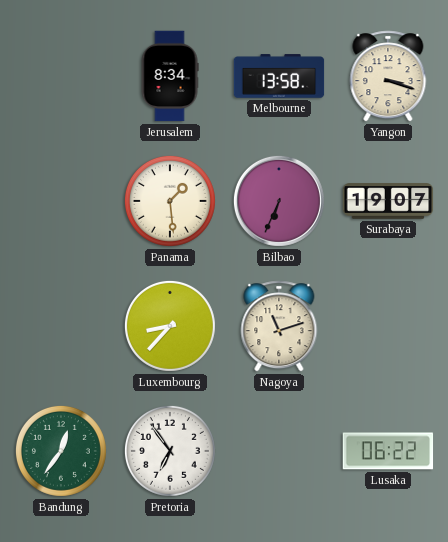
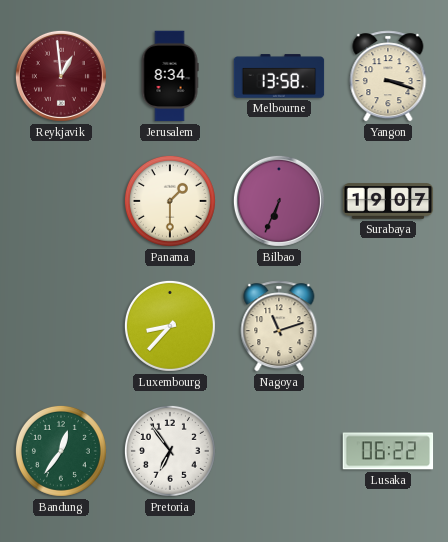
Reykjavik: none -> 12:59
Panama: 1:29 -> 1:30
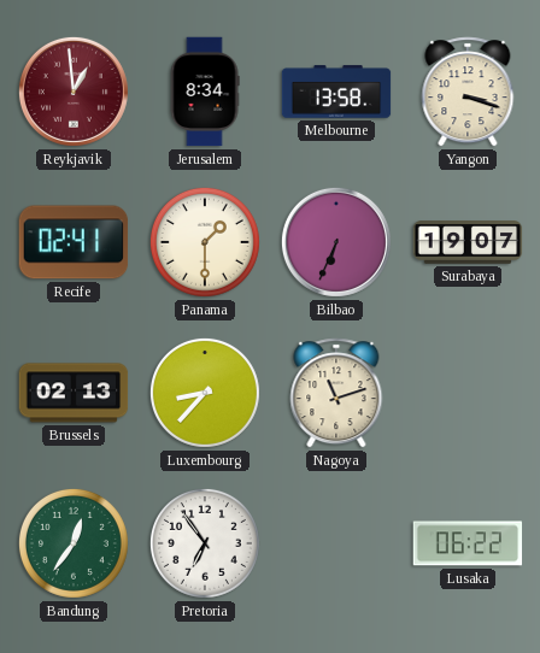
Recife: none -> 02:41
Brussels: none -> 02:13
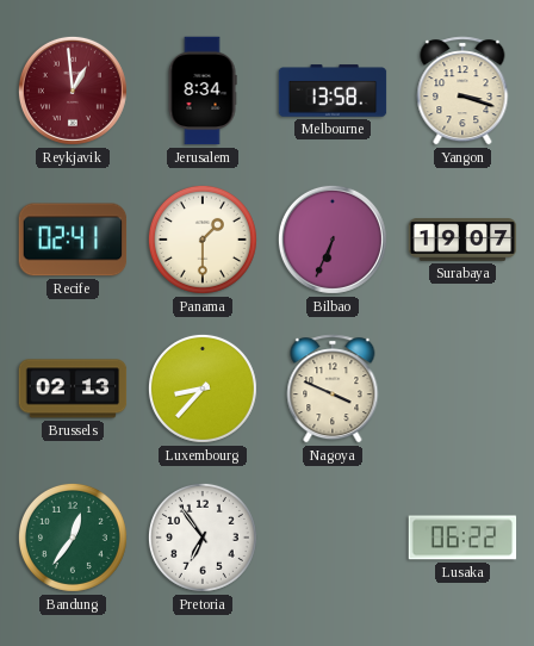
Nagoya: 11:12 -> 3:49
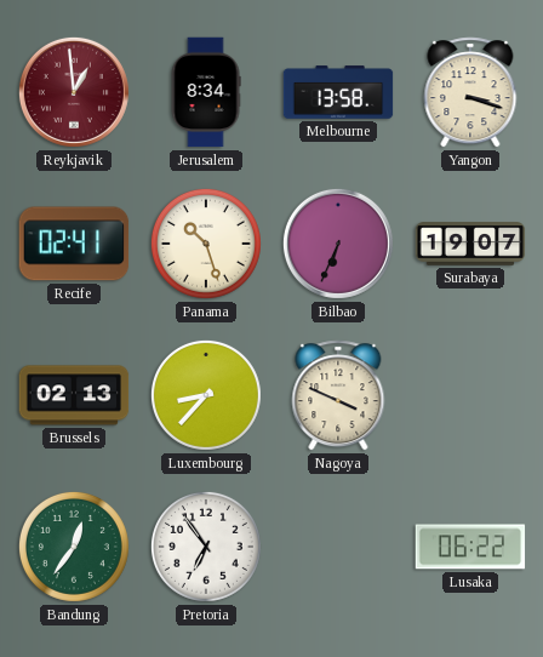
Panama: 1:30 -> 10:27
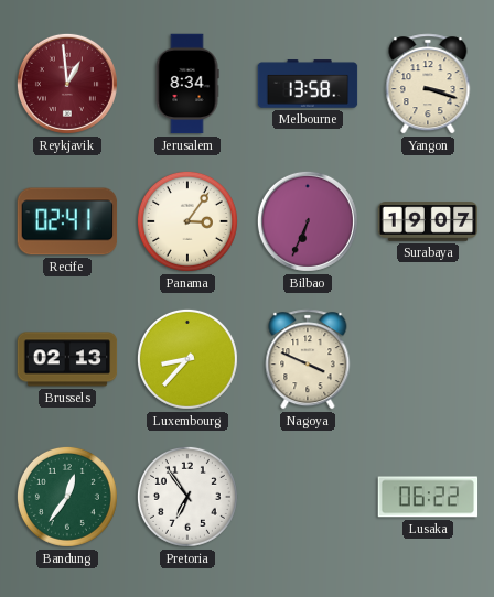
Panama: 10:27 -> 3:06
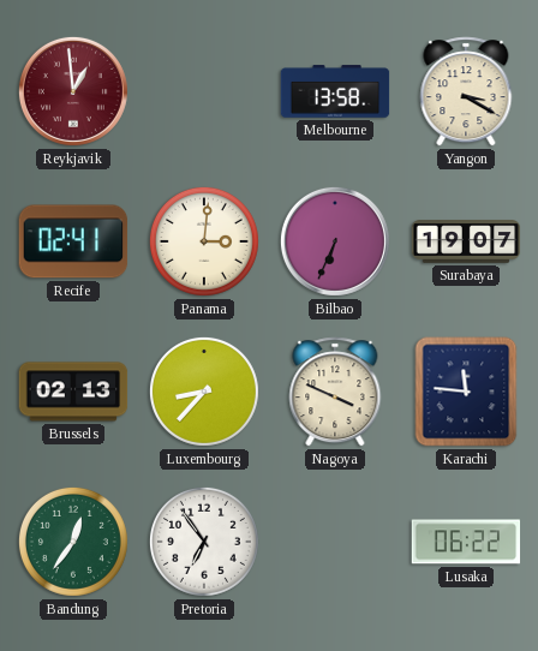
Jerusalem: 8:34 -> none
Yangon: 3:18 -> 3:20
Panama: 3:06 -> 3:01
Karachi: none -> 11:46
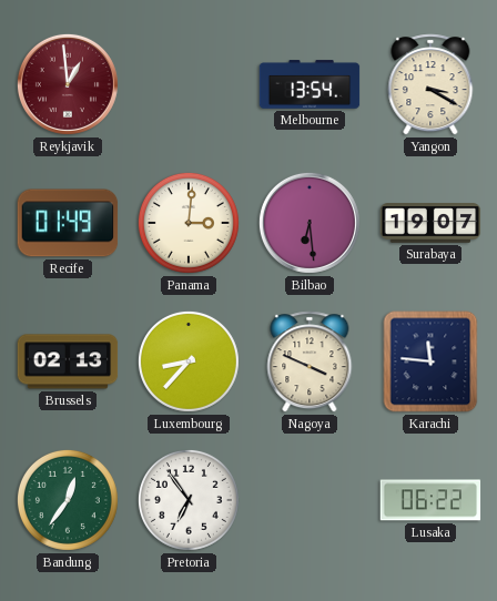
Melbourne: 13:58 -> 13:54
Recife: 02:41 -> 01:49
Bilbao: 6:34 -> 6:29
